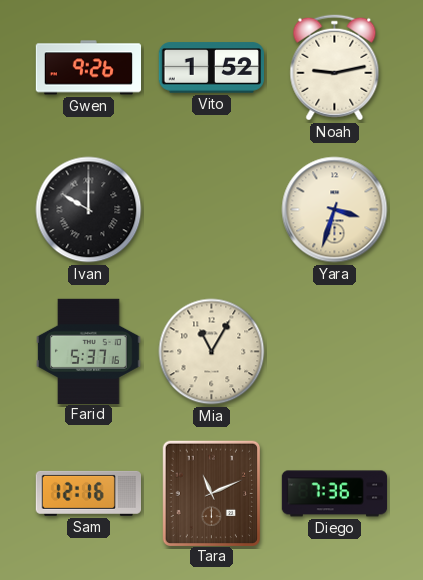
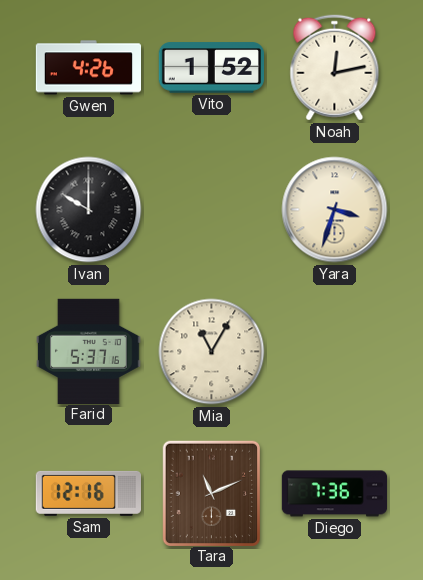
Gwen: 9:26 -> 4:26
Noah: 9:13 -> 12:13
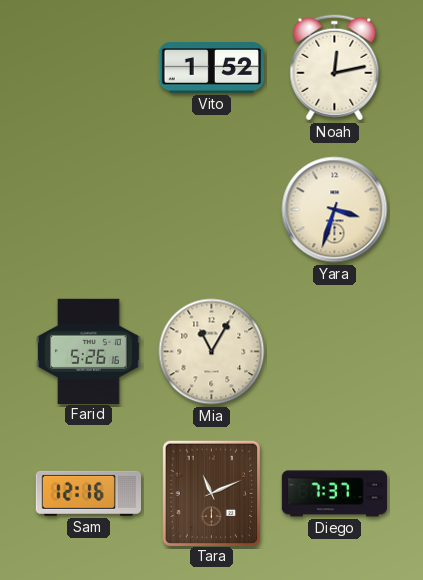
Gwen: 4:26 -> none
Ivan: 10:00 -> none
Farid: 5:37 -> 5:26
Diego: 7:36 -> 7:37
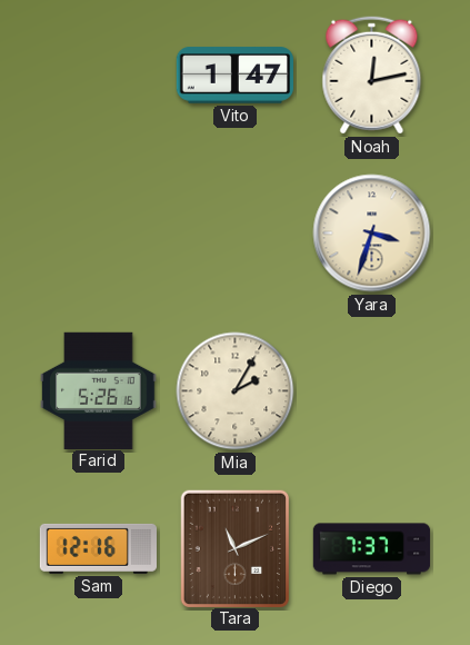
Vito: 1:52 -> 1:47
Mia: 11:05 -> 2:05
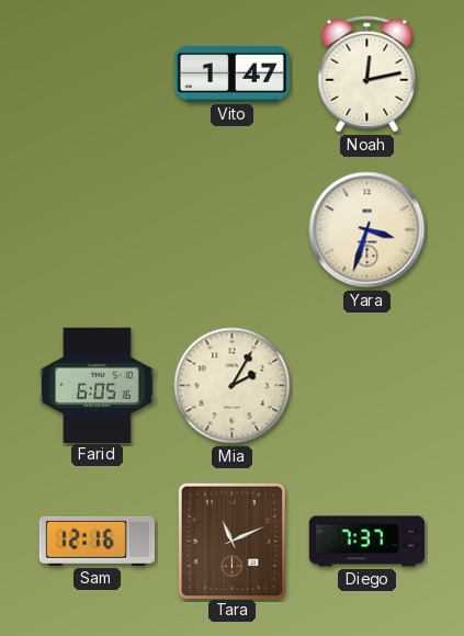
Farid: 5:26 -> 6:05
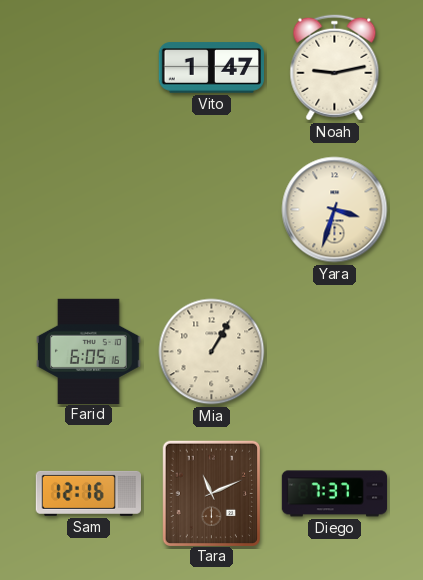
Noah: 12:13 -> 9:13
Mia: 2:05 -> 1:05
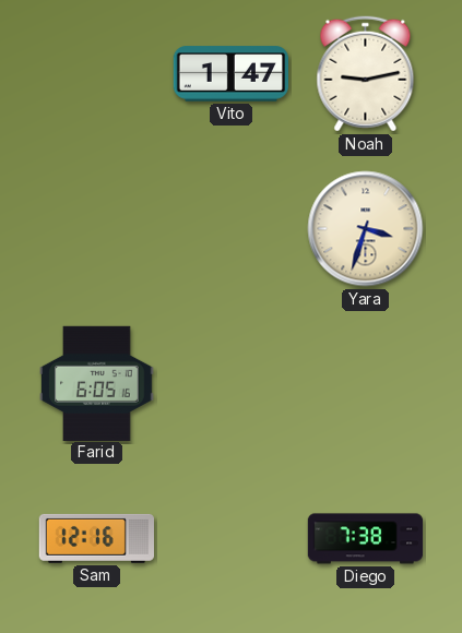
Mia: 1:05 -> none
Tara: 11:11 -> none
Diego: 7:37 -> 7:38
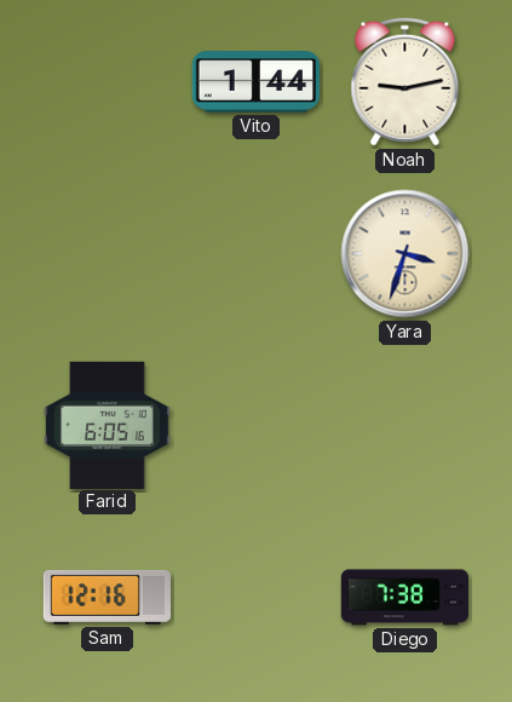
Vito: 1:47 -> 1:44
